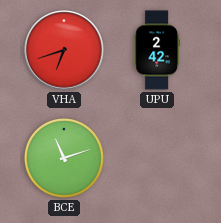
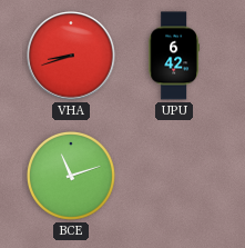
VHA: 6:42 -> 8:42
UPU: 2:42 -> 6:42
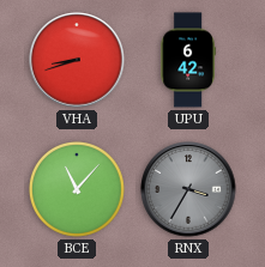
BCE: 11:12 -> 11:07
RNX: none -> 3:35
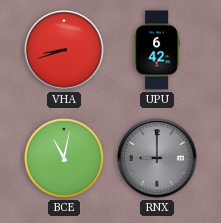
BCE: 11:07 -> 11:02
RNX: 3:35 -> 9:00
